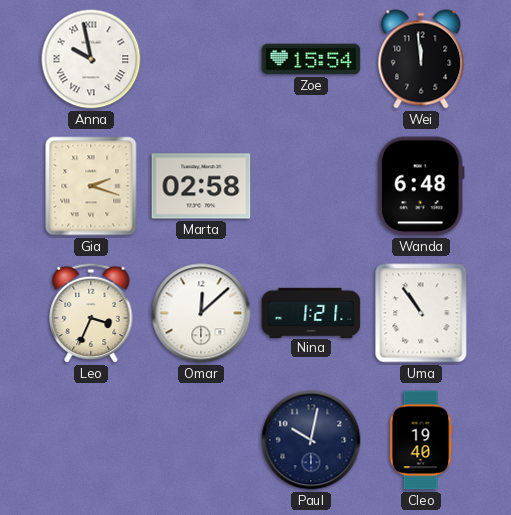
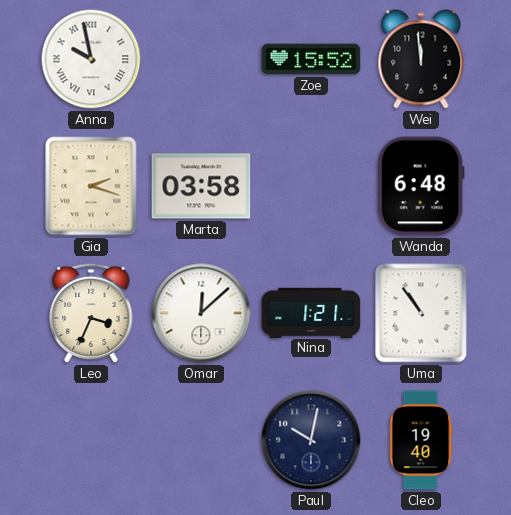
Zoe: 15:54 -> 15:52
Marta: 02:58 -> 03:58
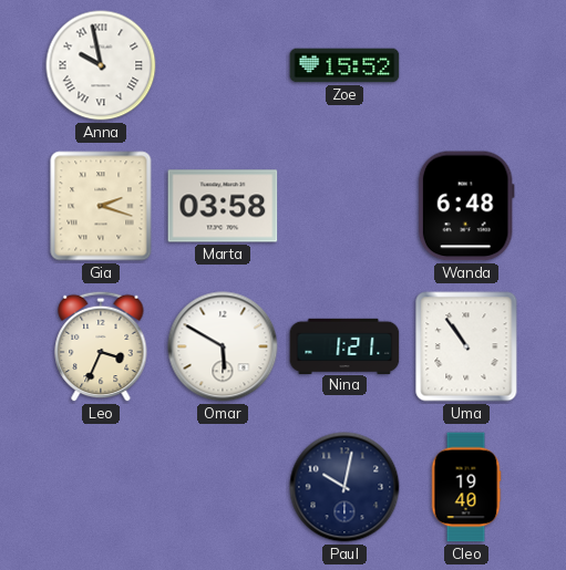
Wei: 11:59 -> none
Omar: 12:08 -> 5:50
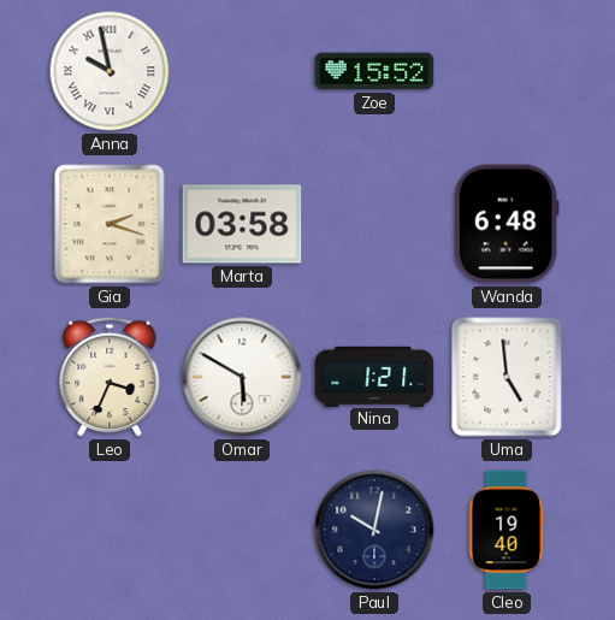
Uma: 10:54 -> 4:59
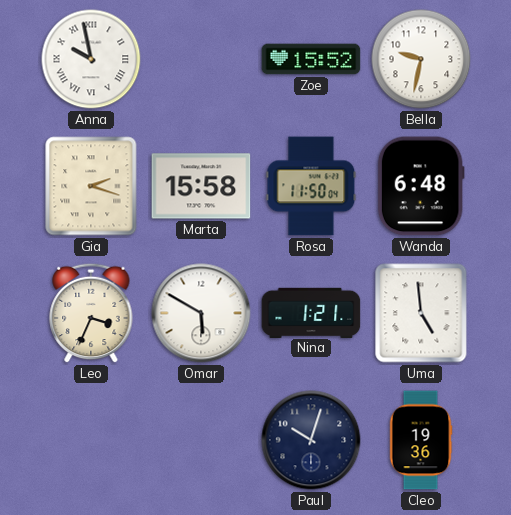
Bella: none -> 9:32
Marta: 03:58 -> 15:58
Rosa: none -> 11:50
Paul: 10:02 -> 10:03
Cleo: 19:40 -> 19:36
